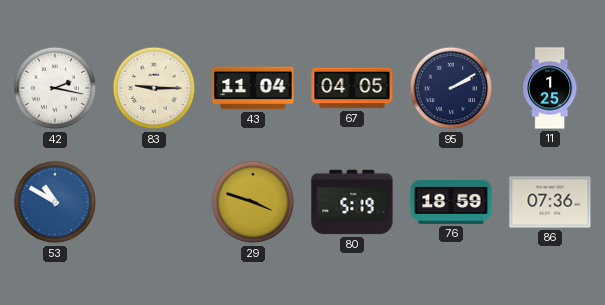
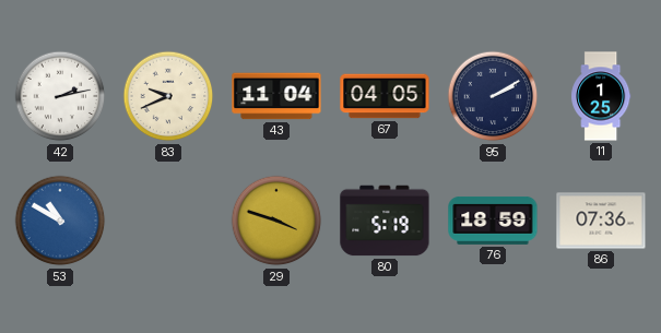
42: 2:17 -> 2:13
83: 9:15 -> 9:41
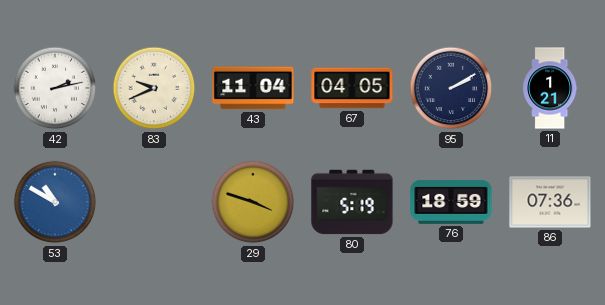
11: 1:25 -> 1:21
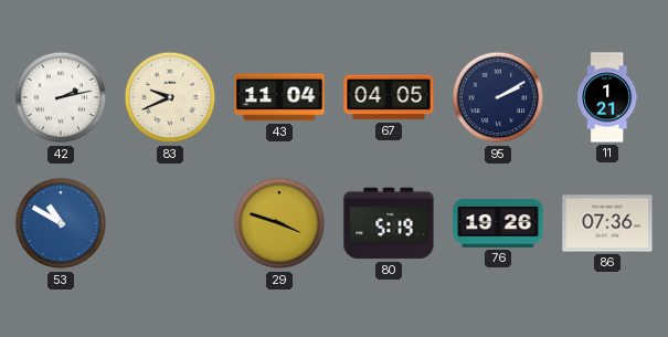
76: 18:59 -> 19:26
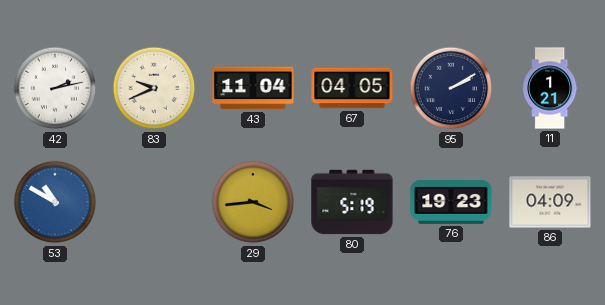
29: 3:48 -> 3:44
76: 19:26 -> 19:23
86: 07:36 -> 04:09
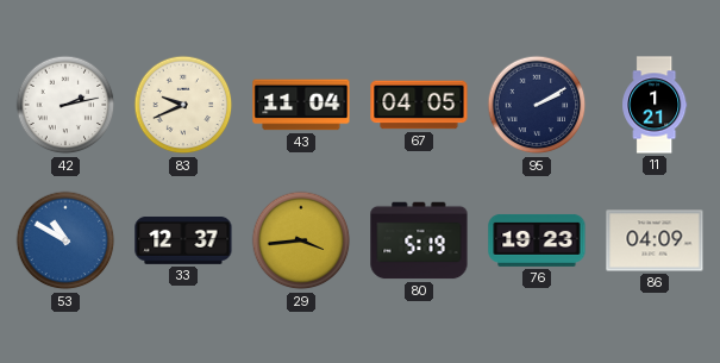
33: none -> 12:37
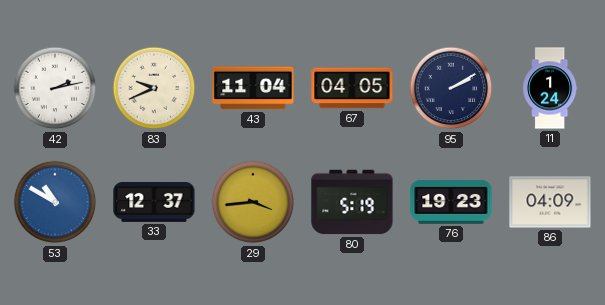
11: 1:21 -> 1:24
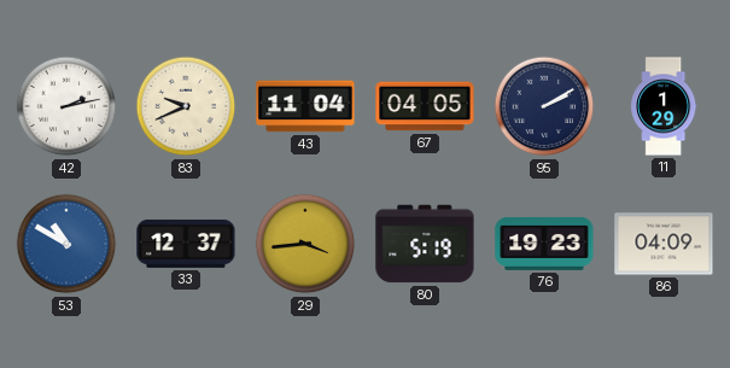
11: 1:24 -> 1:29
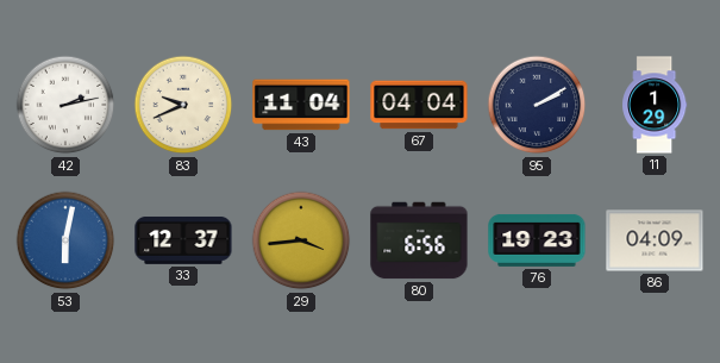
67: 04:05 -> 04:04
53: 10:50 -> 6:02
80: 5:19 -> 6:56
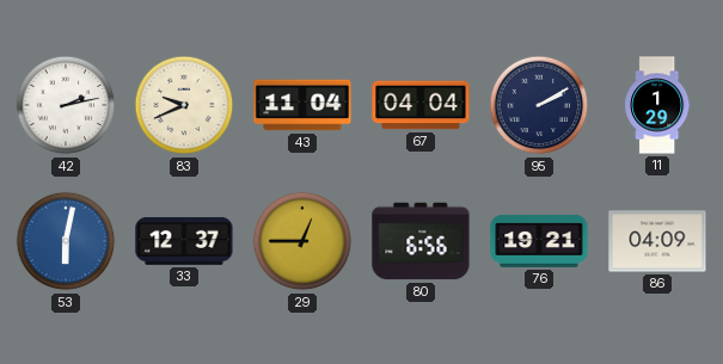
29: 3:44 -> 12:45
76: 19:23 -> 19:21
